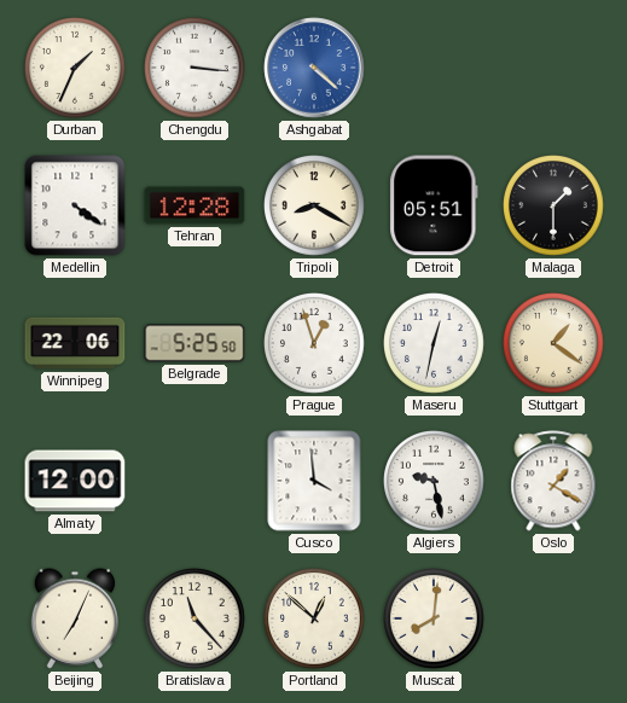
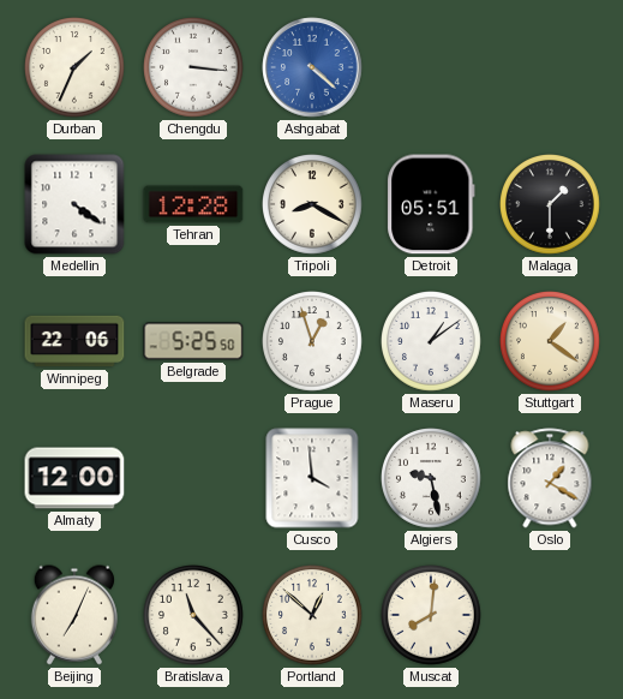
Maseru: 12:32 -> 1:09
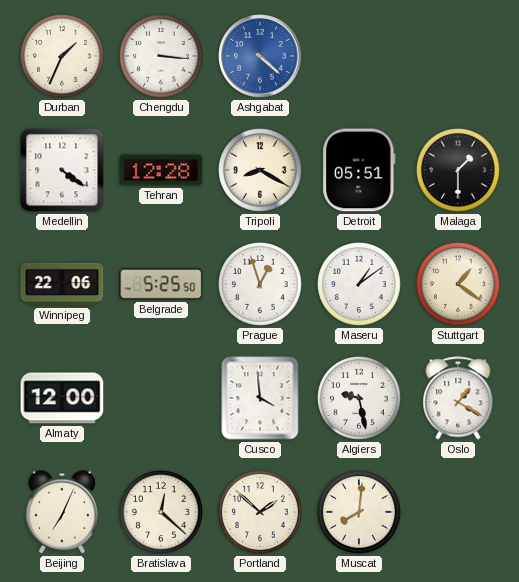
Bratislava: 11:23 -> 12:22
Portland: 12:52 -> 1:52
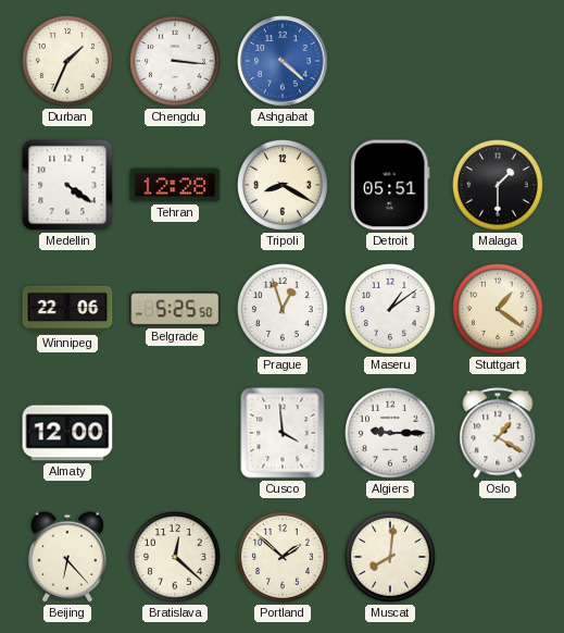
Algiers: 9:28 -> 9:15
Beijing: 7:04 -> 6:23
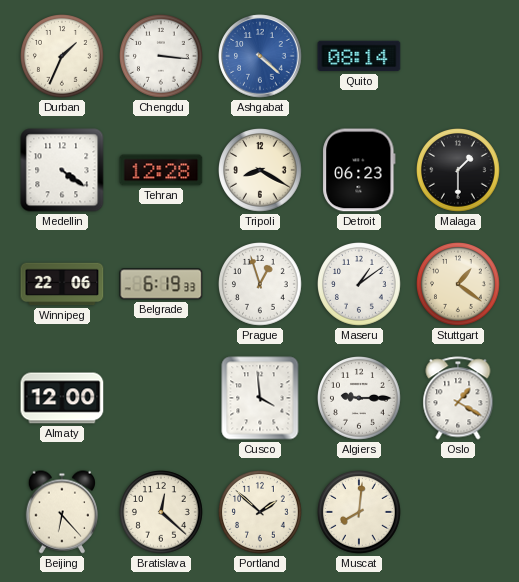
Quito: none -> 08:14
Detroit: 05:51 -> 06:23
Belgrade: 5:25 -> 6:19
